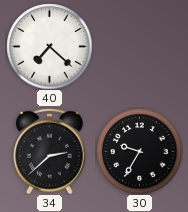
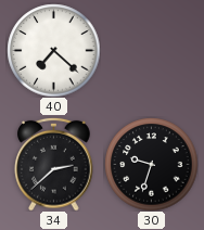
30: 9:35 -> 9:33
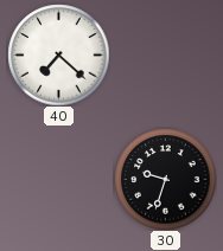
34: 2:38 -> none
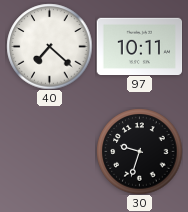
97: none -> 10:11
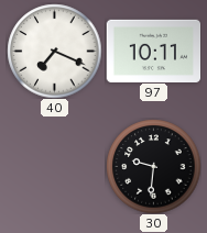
40: 7:22 -> 7:19
30: 9:33 -> 9:31
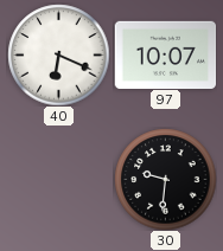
40: 7:19 -> 6:19
97: 10:11 -> 10:07
